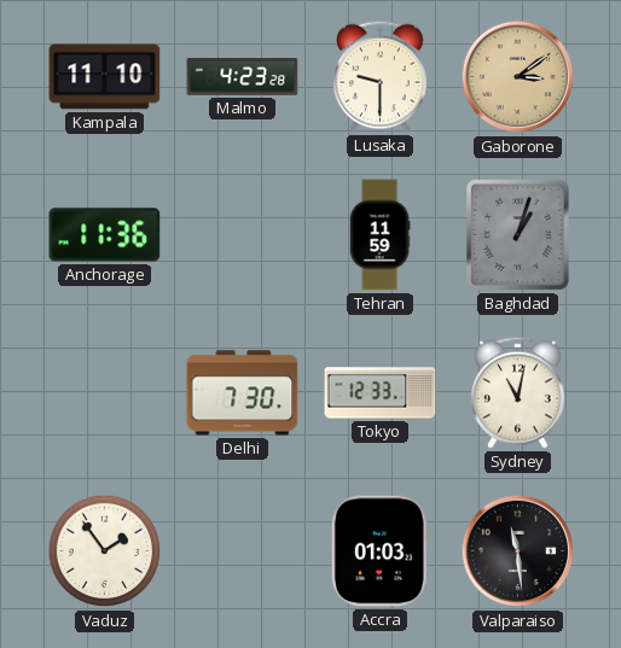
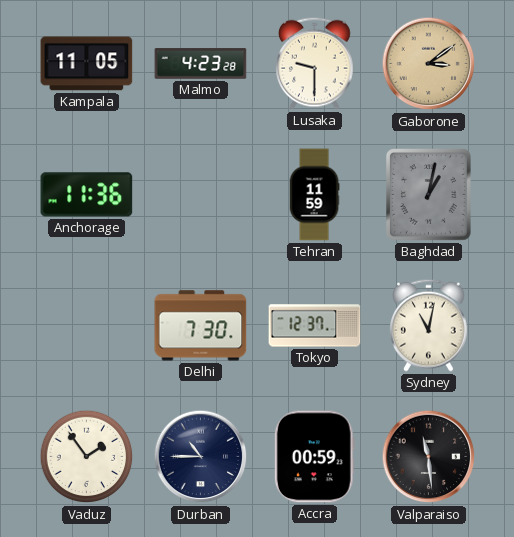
Kampala: 11:10 -> 11:05
Baghdad: 1:03 -> 1:02
Tokyo: 12:33 -> 12:37
Durban: none -> 10:45
Accra: 01:03 -> 00:59
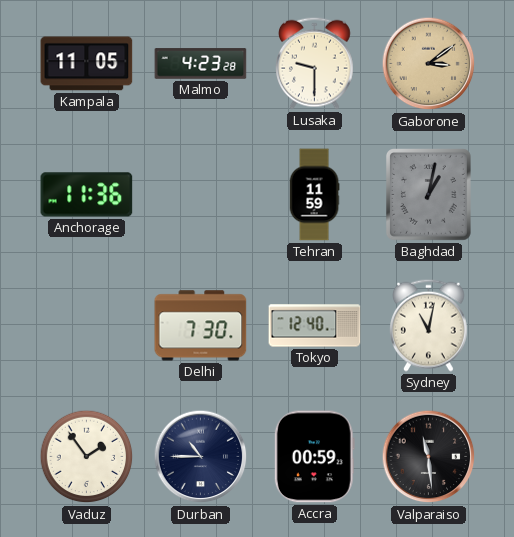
Tokyo: 12:37 -> 12:40
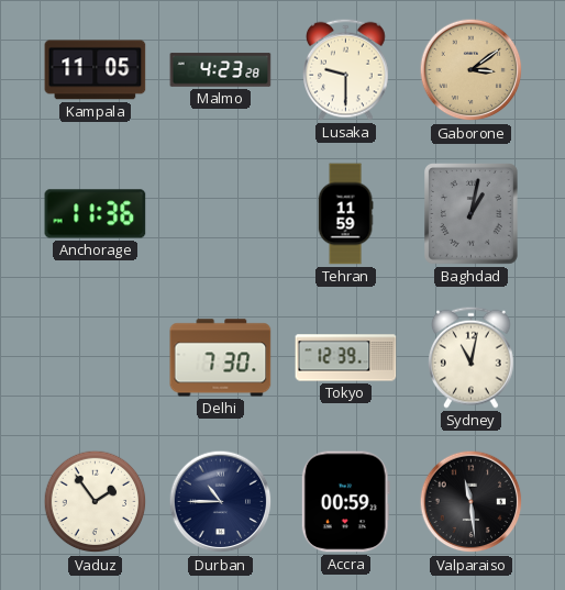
Tokyo: 12:40 -> 12:39
